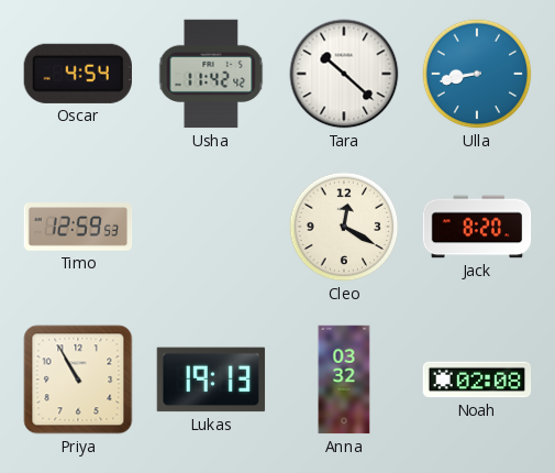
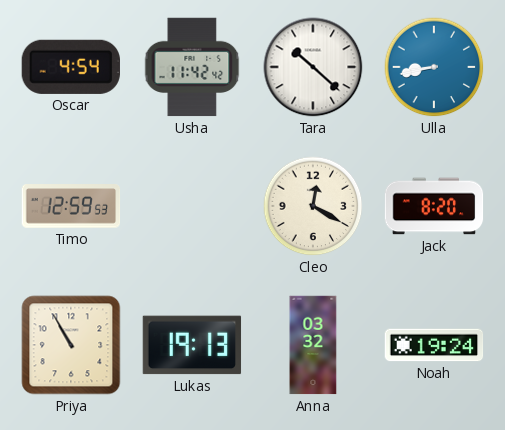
Noah: 02:08 -> 19:24
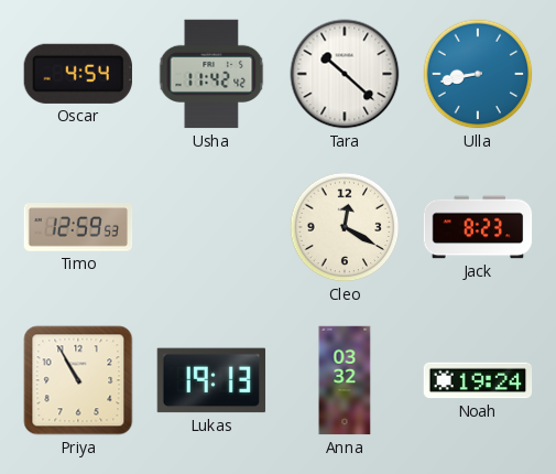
Jack: 8:20 -> 8:23
